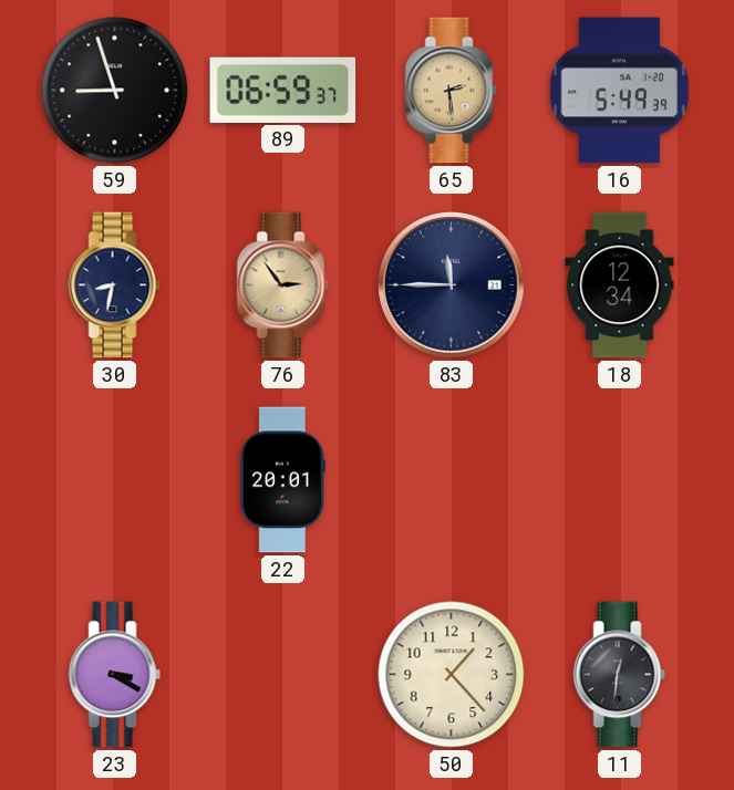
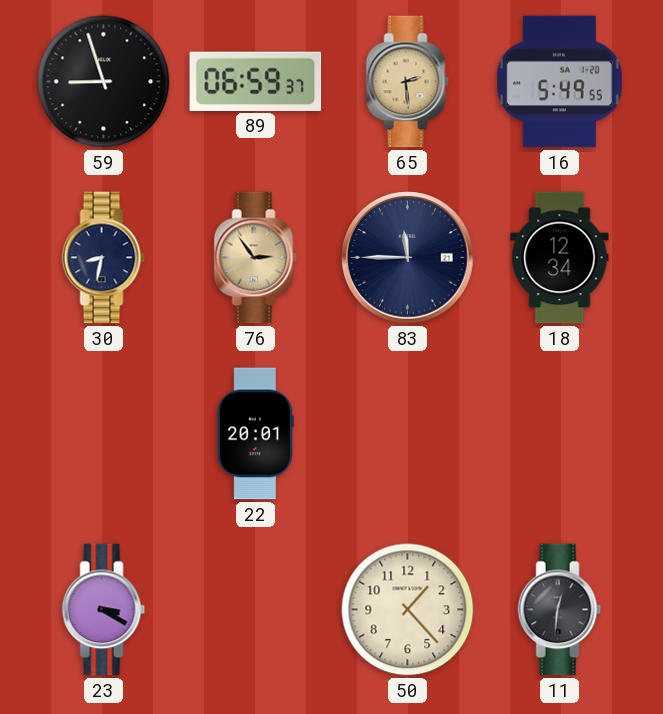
16: 5:49:39 -> 5:49:55
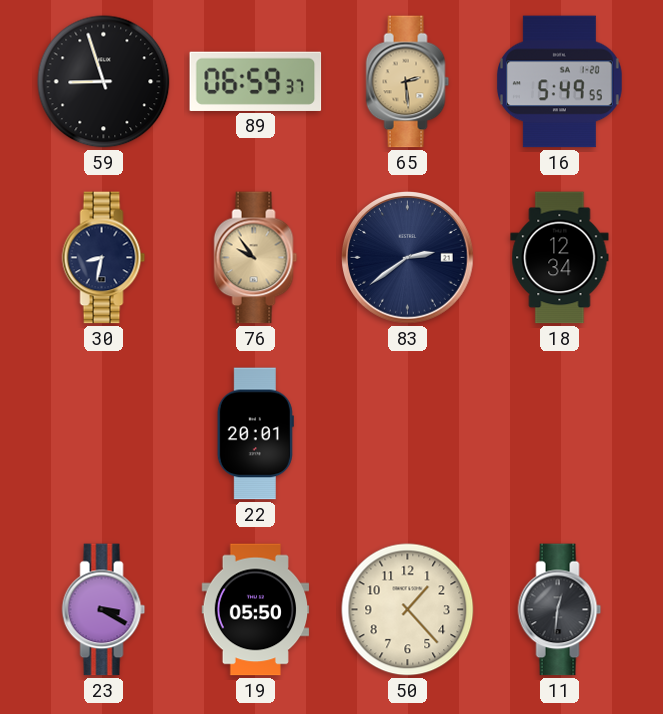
76: 2:54 -> 9:54
83: 11:45 -> 2:39
19: none -> 05:50
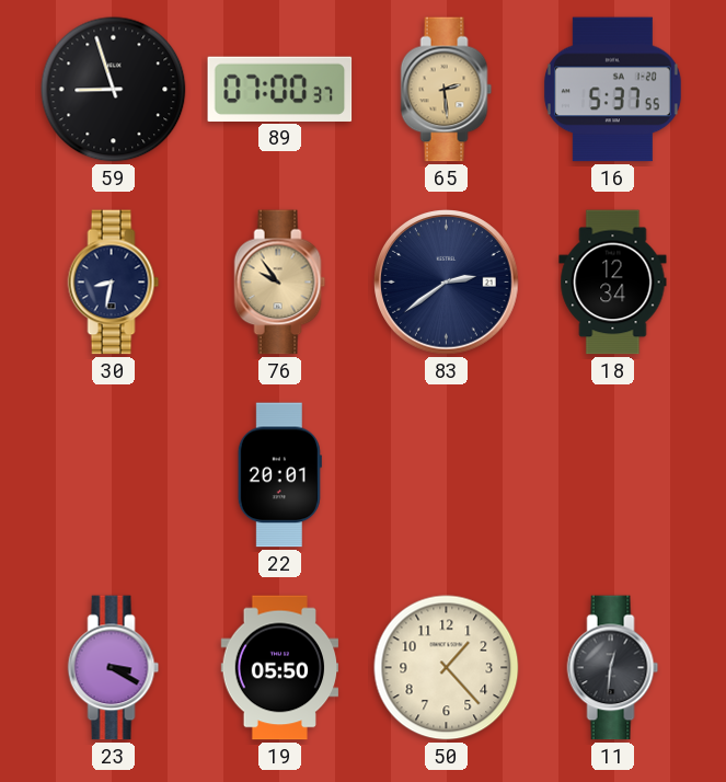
89: 06:59 -> 07:00
16: 5:49 -> 5:37
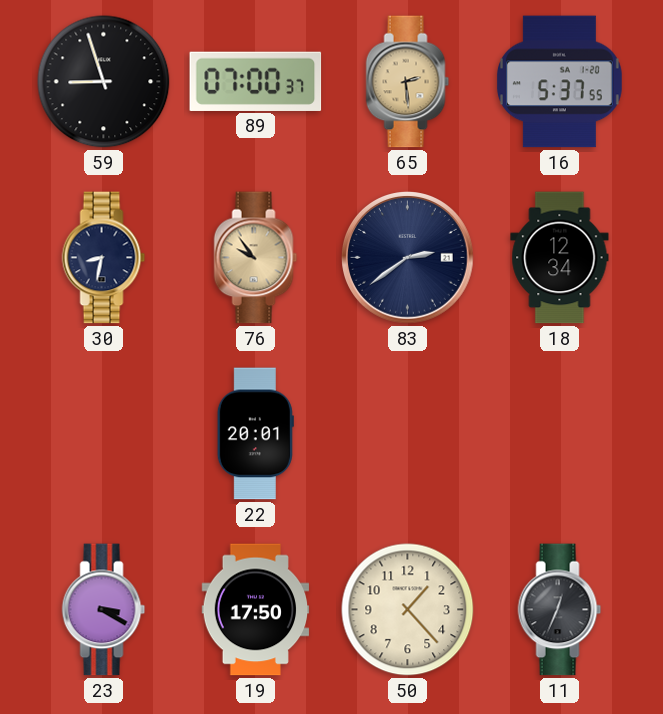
19: 05:50 -> 17:50
11: 12:31 -> 12:34
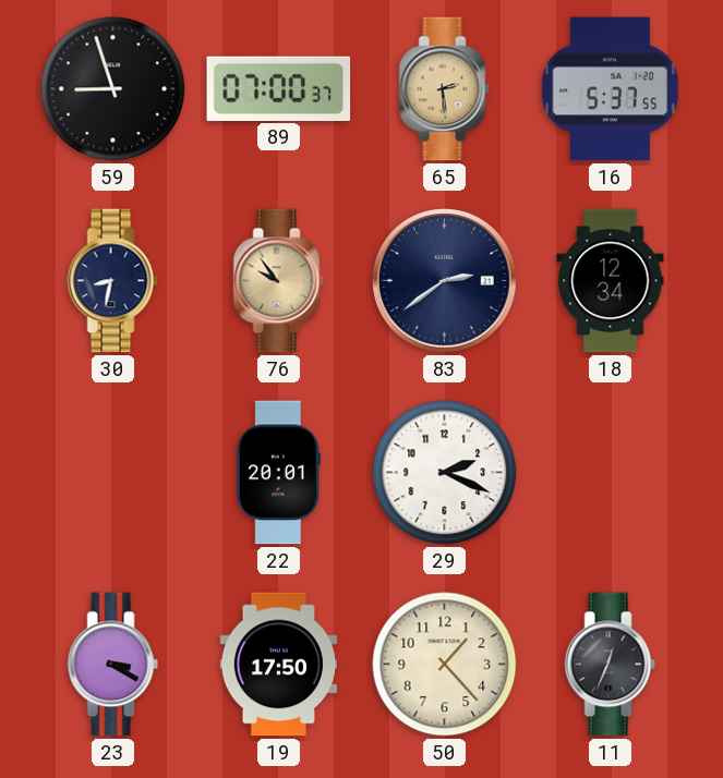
29: none -> 2:19
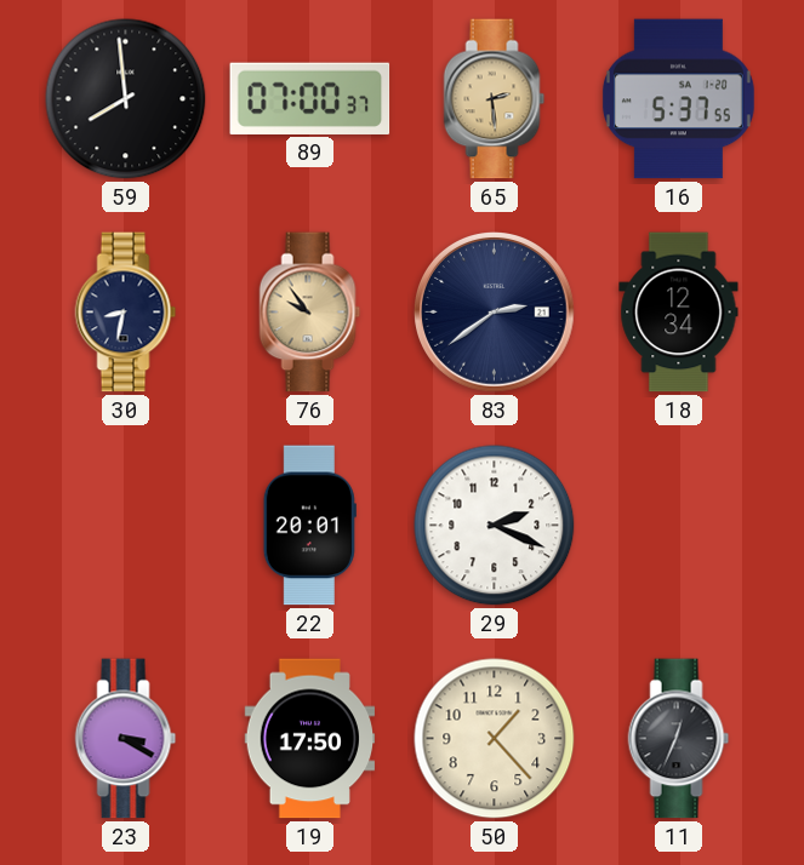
59: 8:57 -> 7:59
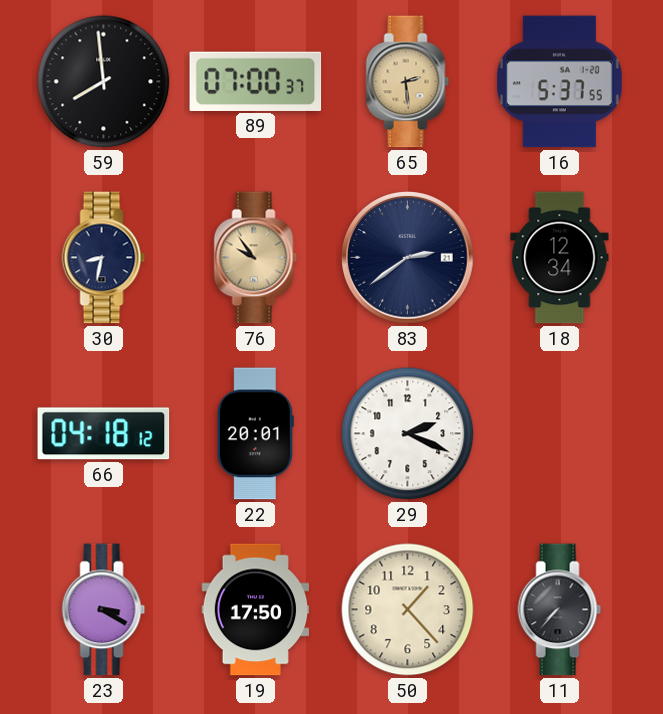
66: none -> 04:18
11: 12:34 -> 7:37
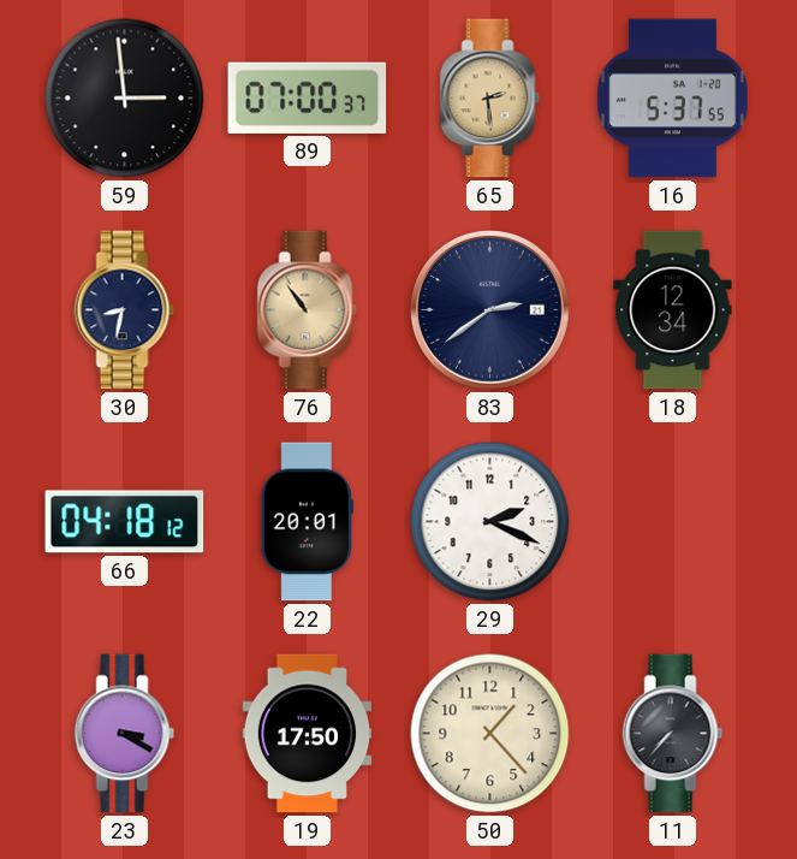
59: 7:59 -> 2:59
76: 9:54 -> 10:54
